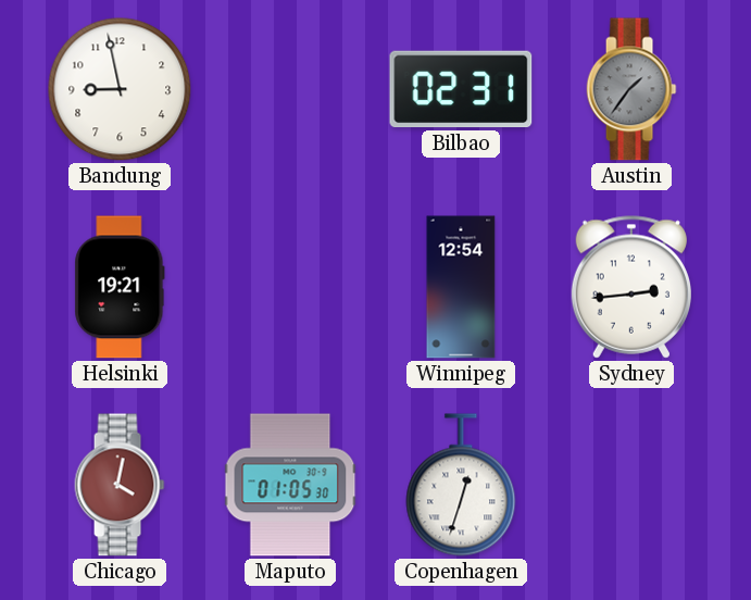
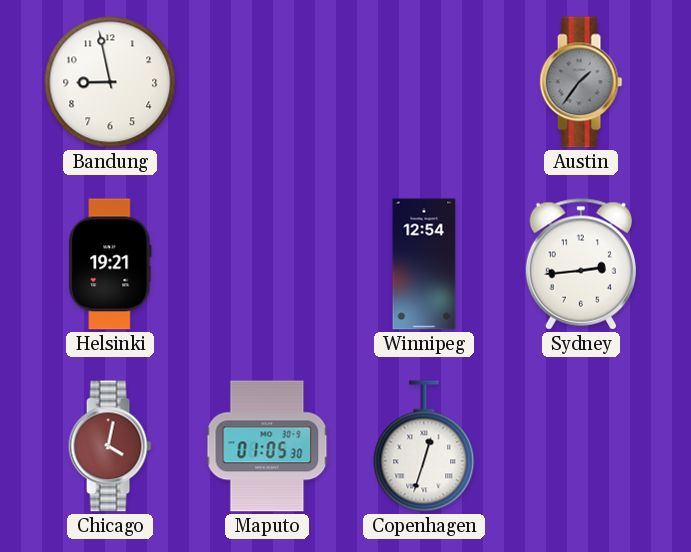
Bilbao: 02:31 -> none
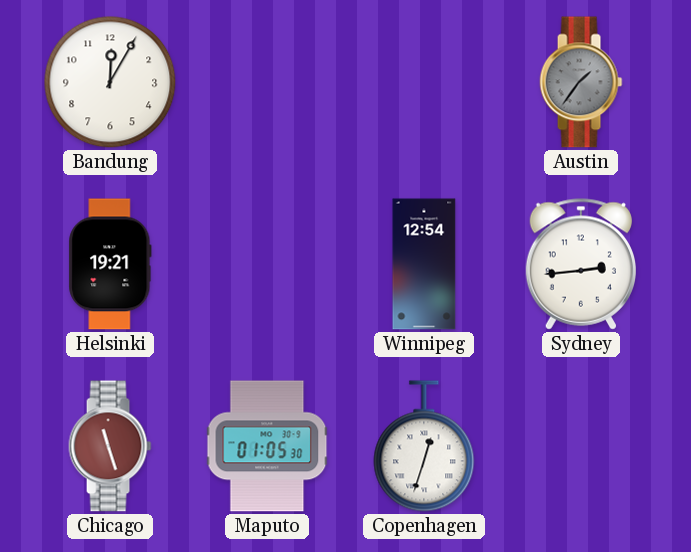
Bandung: 8:58 -> 12:05
Chicago: 4:02 -> 11:27
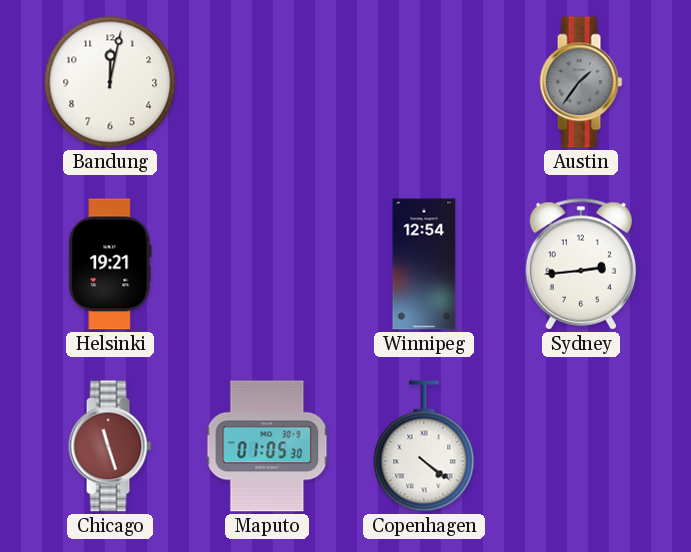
Bandung: 12:05 -> 12:02
Copenhagen: 12:33 -> 4:21
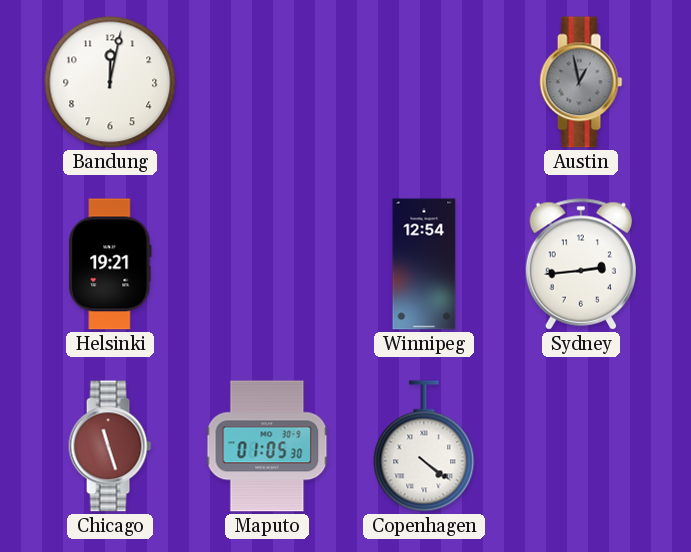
Austin: 1:36 -> 12:58
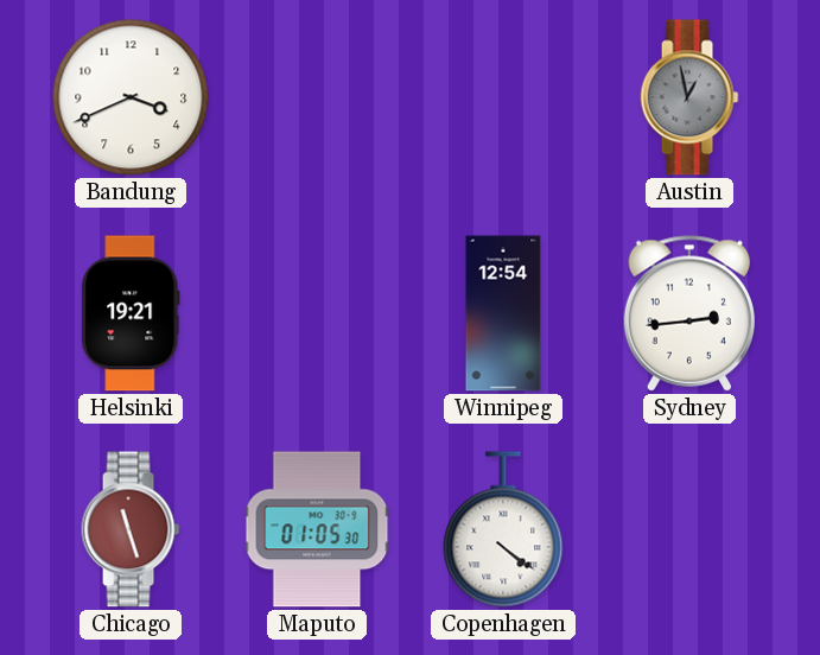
Bandung: 12:02 -> 3:41
